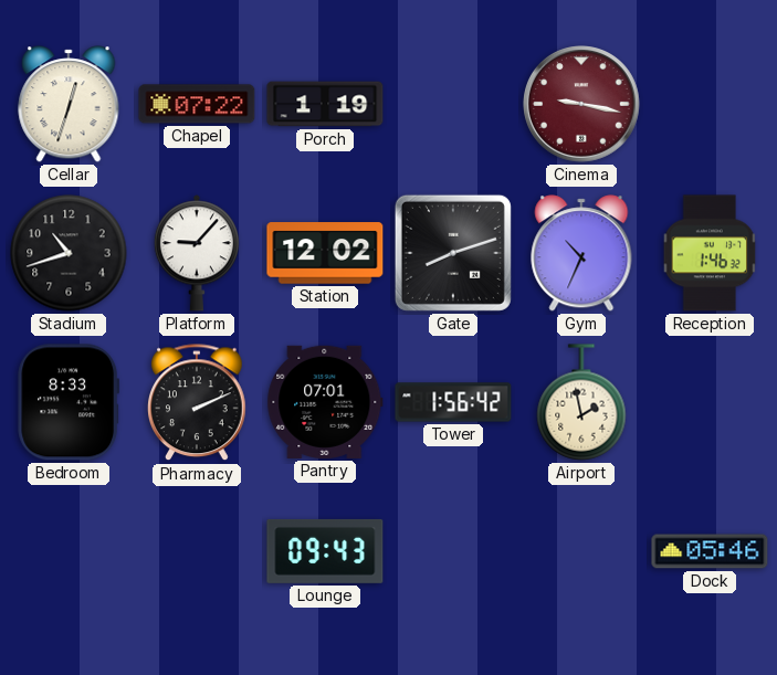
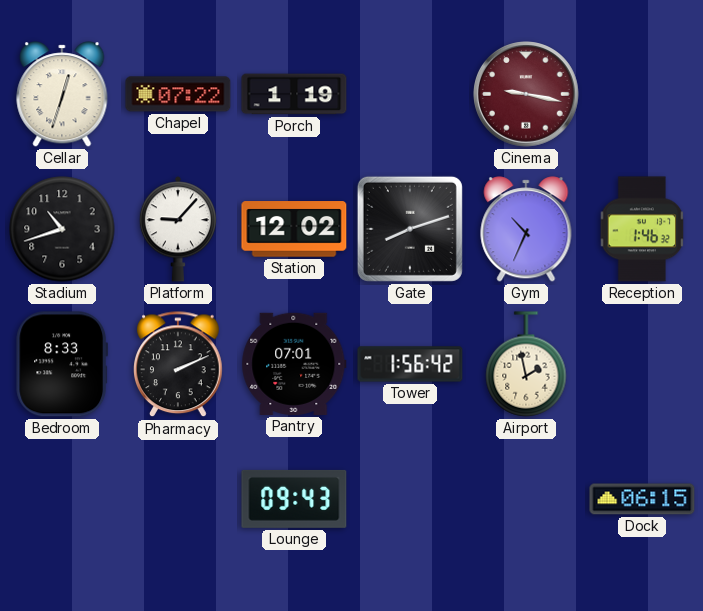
Dock: 05:46 -> 06:15
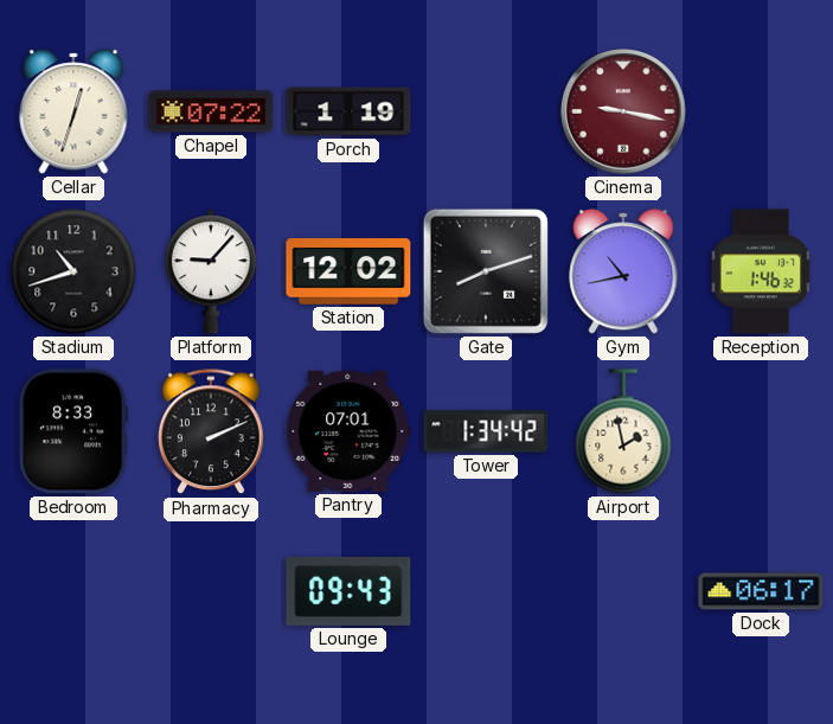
Gym: 10:34 -> 10:43
Tower: 1:56 -> 1:34
Dock: 06:15 -> 06:17
